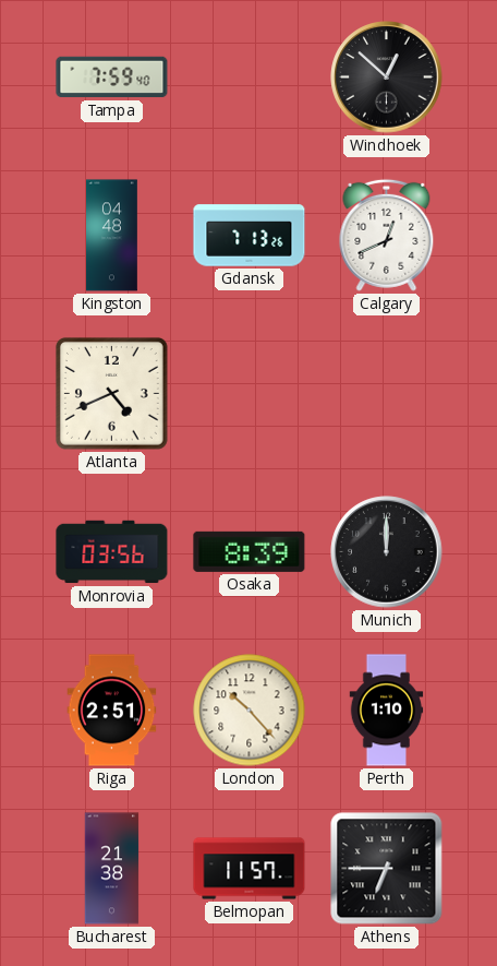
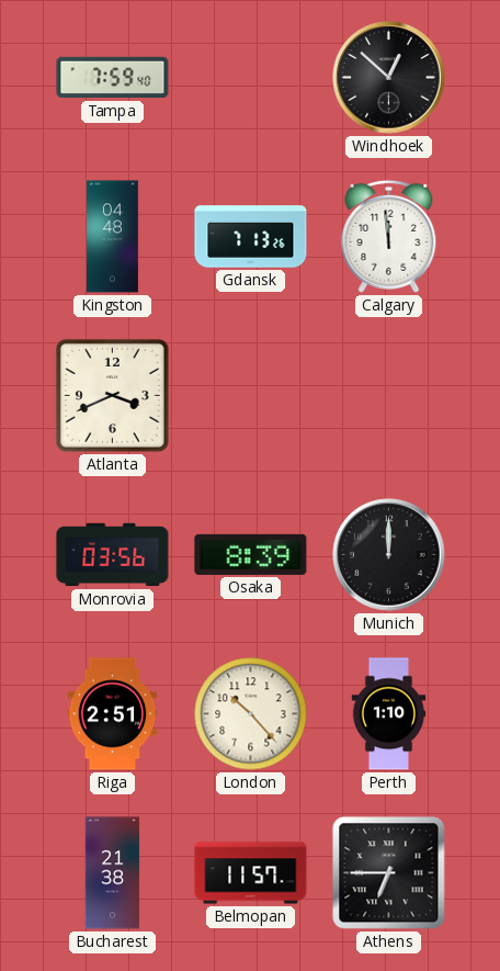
Calgary: 12:41 -> 11:59
Atlanta: 4:41 -> 3:41
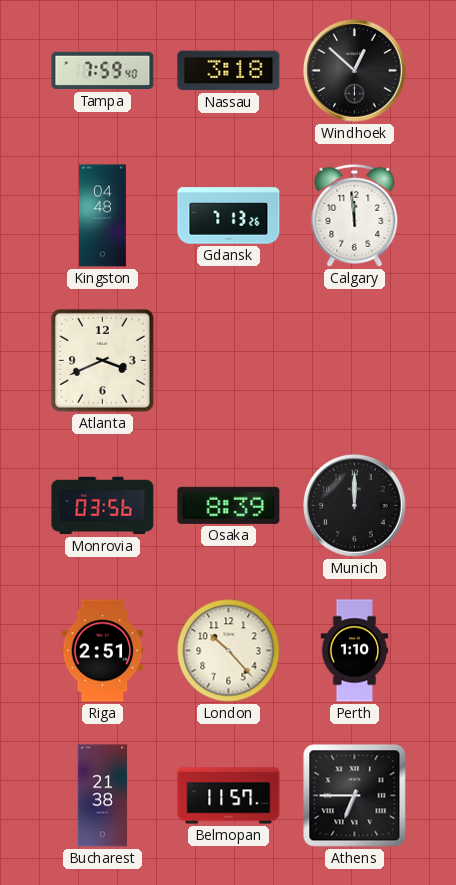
Nassau: none -> 3:18
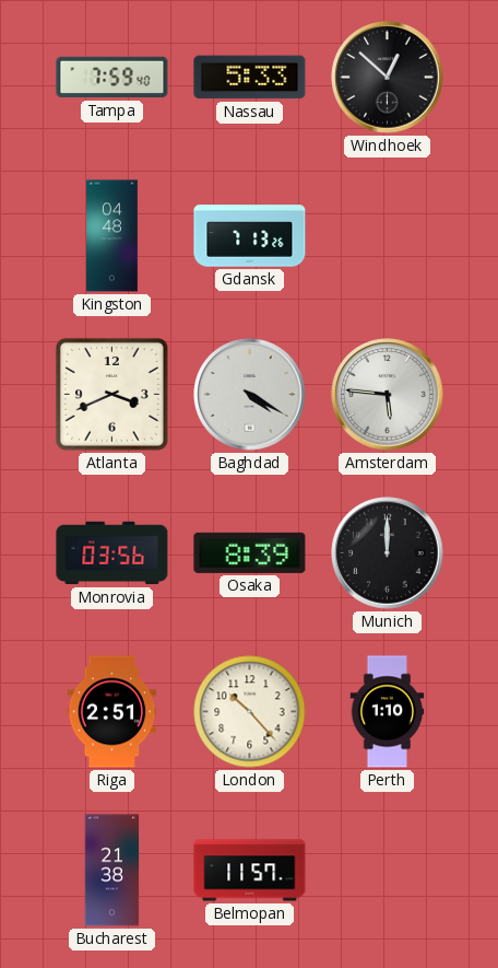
Nassau: 3:18 -> 5:33
Calgary: 11:59 -> none
Baghdad: none -> 4:20
Amsterdam: none -> 5:46
Athens: 6:45 -> none
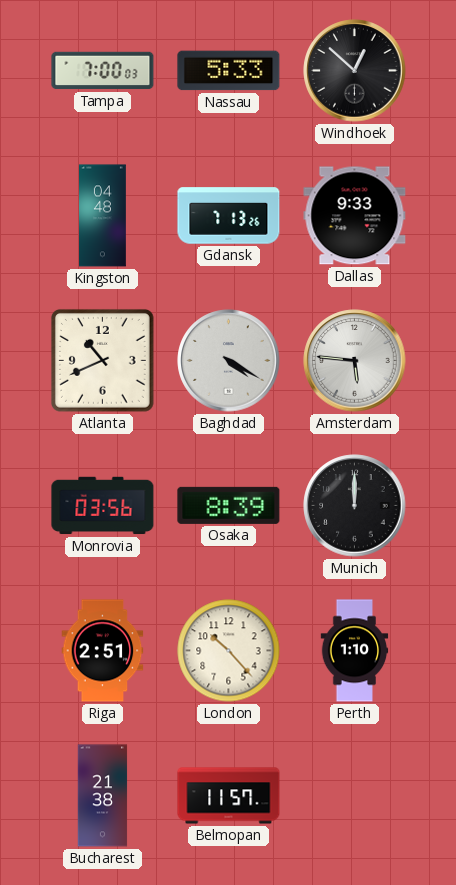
Tampa: 7:59 -> 7:00
Dallas: none -> 9:33
Atlanta: 3:41 -> 10:41
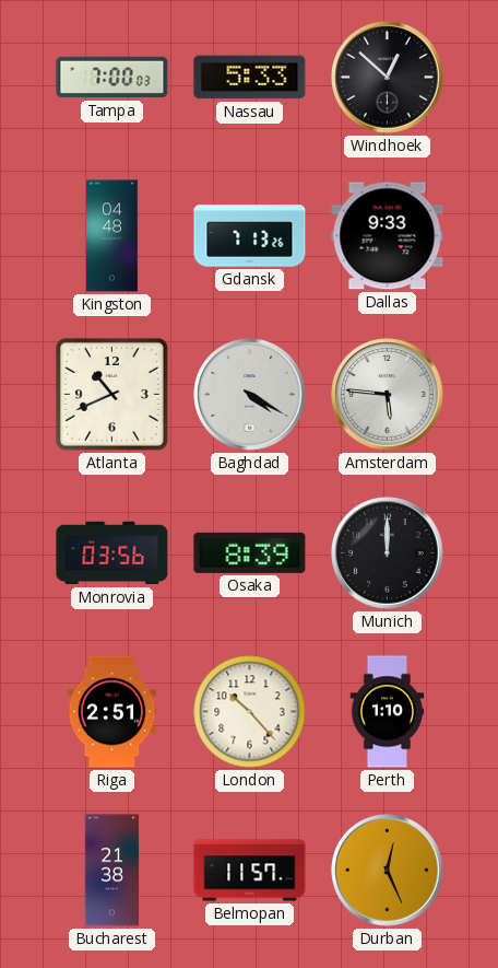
Durban: none -> 12:26
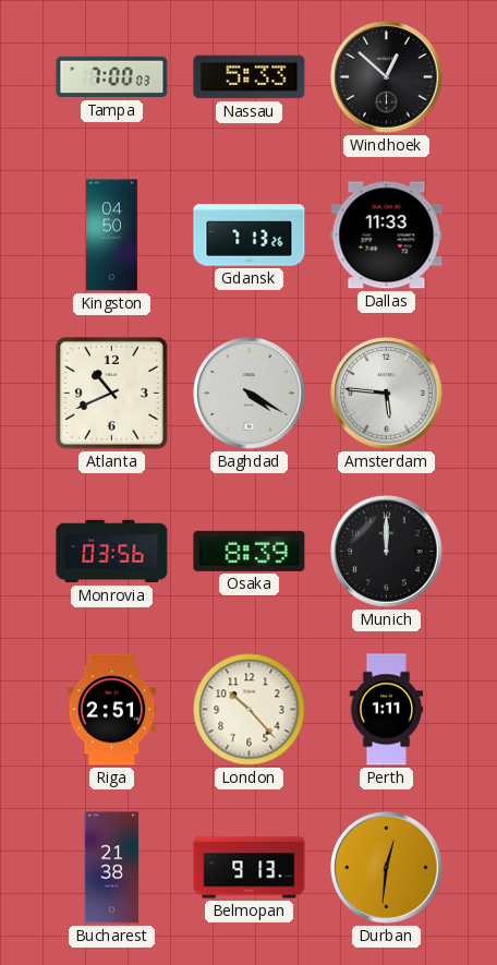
Kingston: 04:48 -> 04:50
Dallas: 9:33 -> 11:33
Perth: 1:10 -> 1:11
Belmopan: 11:57 -> 9:13
Durban: 12:26 -> 12:31
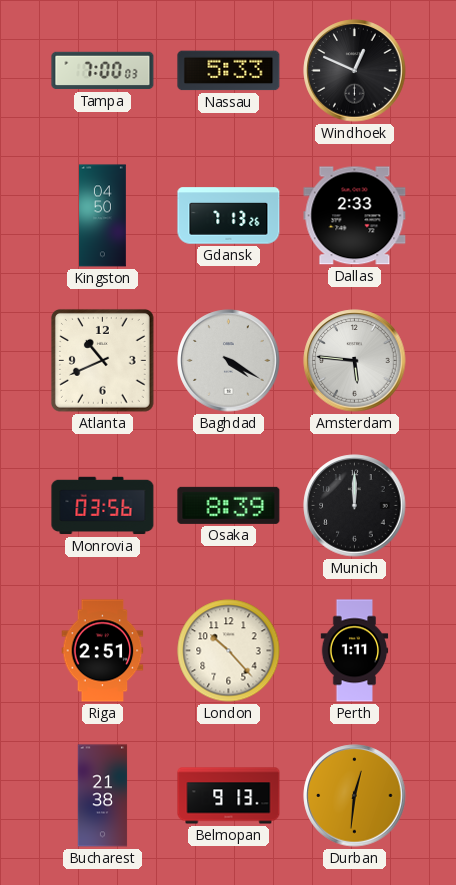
Windhoek: 12:52 -> 12:49
Dallas: 11:33 -> 2:33
